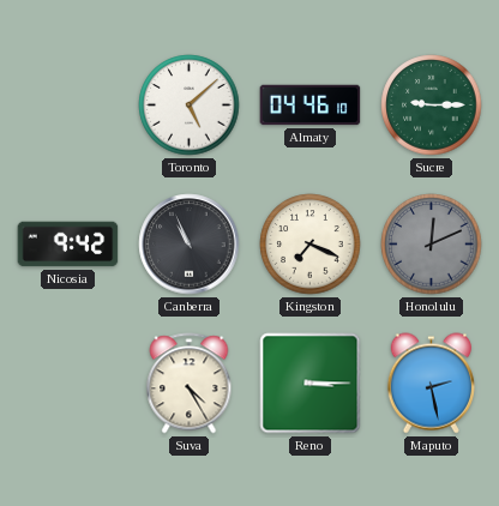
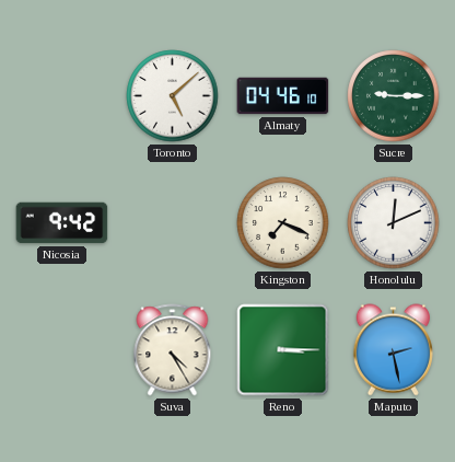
Canberra: 10:56 -> none
Honolulu dial: grey -> white
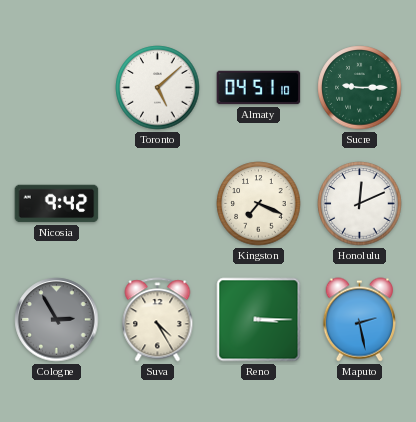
Almaty: 04:46 -> 04:51
Cologne: none -> 2:55
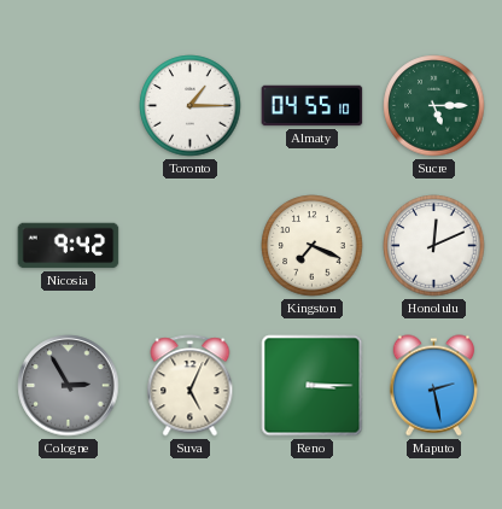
Toronto: 5:08 -> 1:15
Almaty: 04:51 -> 04:55
Sucre: 9:15 -> 5:15
Suva: 4:25 -> 5:04
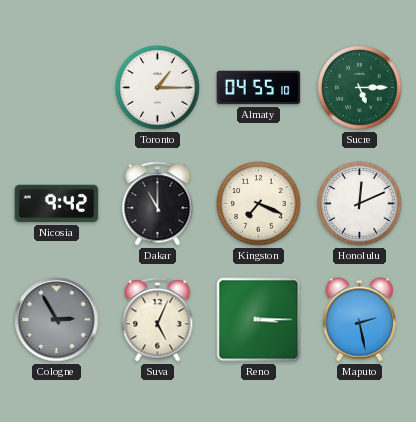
Dakar: none -> 11:00
